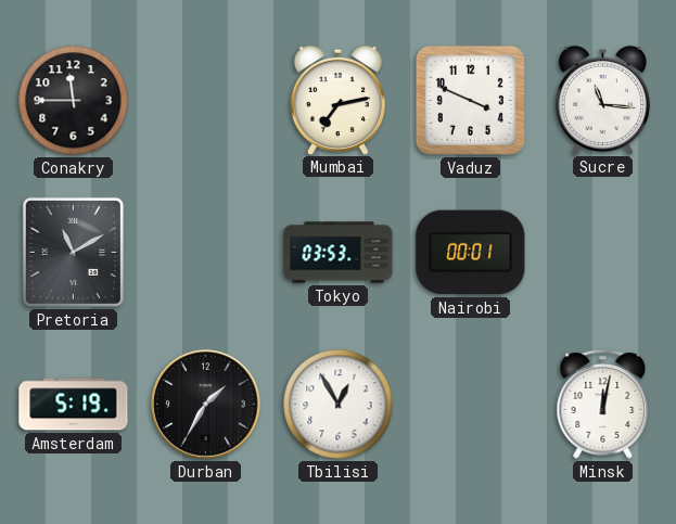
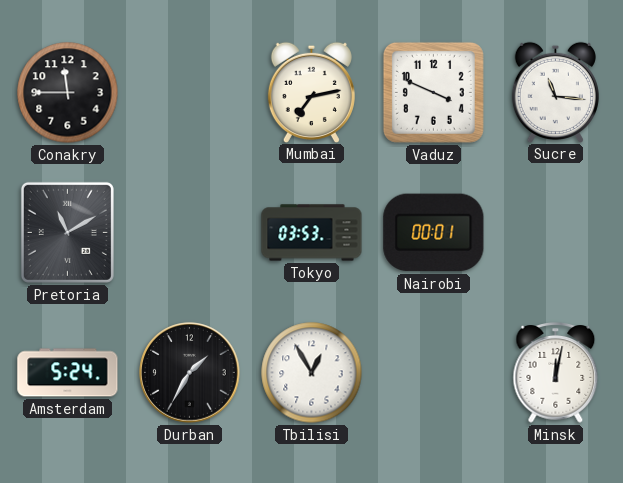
Amsterdam: 5:19 -> 5:24
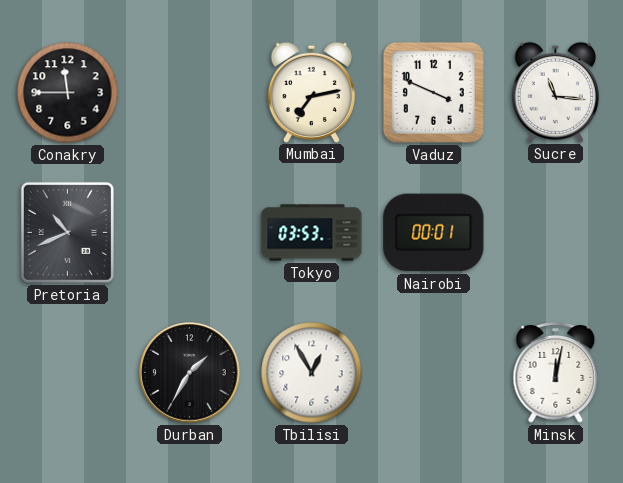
Pretoria: 11:10 -> 10:41
Amsterdam: 5:24 -> none
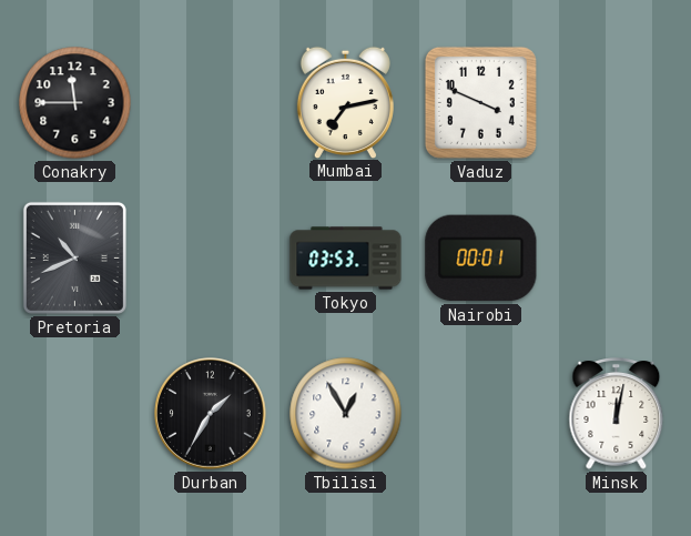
Sucre: 11:16 -> none
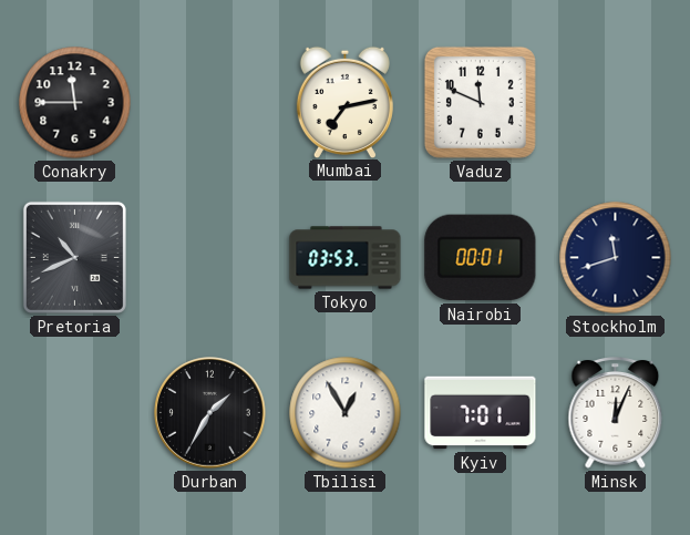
Vaduz: 3:49 -> 11:49
Stockholm: none -> 11:42
Kyiv: none -> 7:01
Minsk: 12:02 -> 12:04
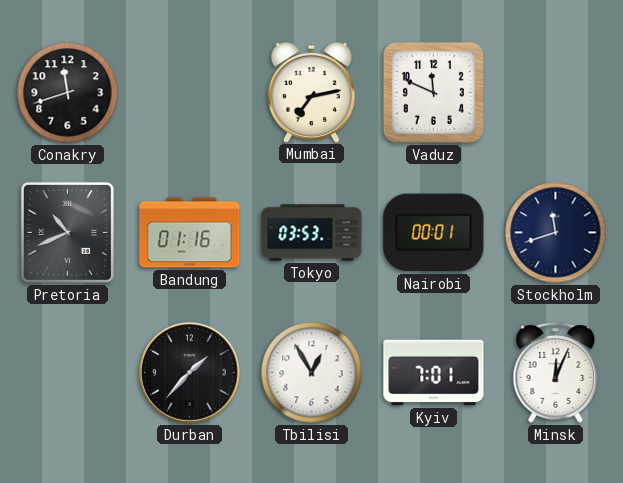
Conakry: 11:45 -> 11:42
Bandung: none -> 01:16
Durban: 1:35 -> 1:37
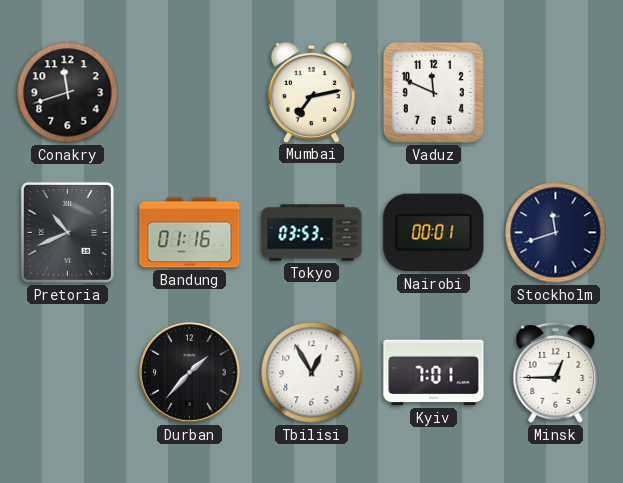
Minsk: 12:04 -> 12:45
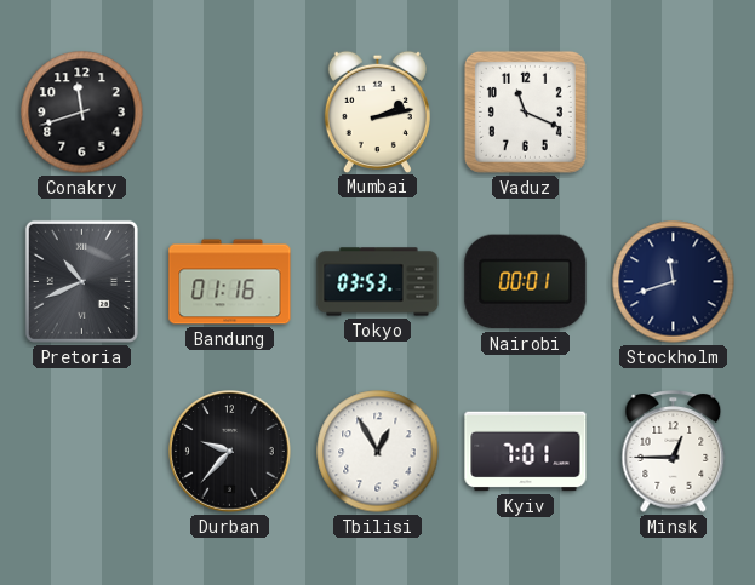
Mumbai: 7:13 -> 2:13
Vaduz: 11:49 -> 11:19
Durban: 1:37 -> 9:37
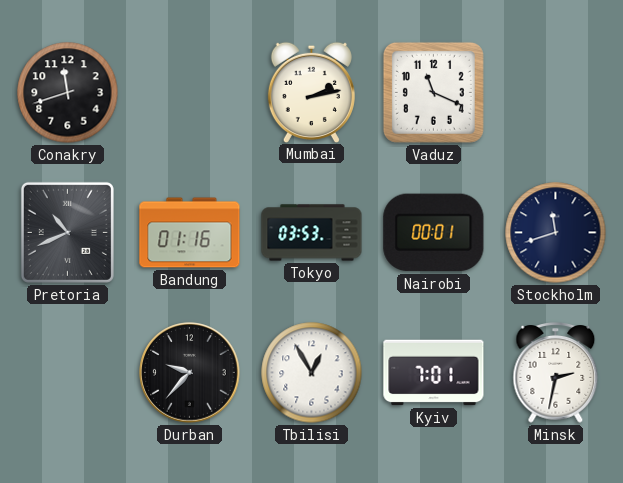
Minsk: 12:45 -> 2:32
